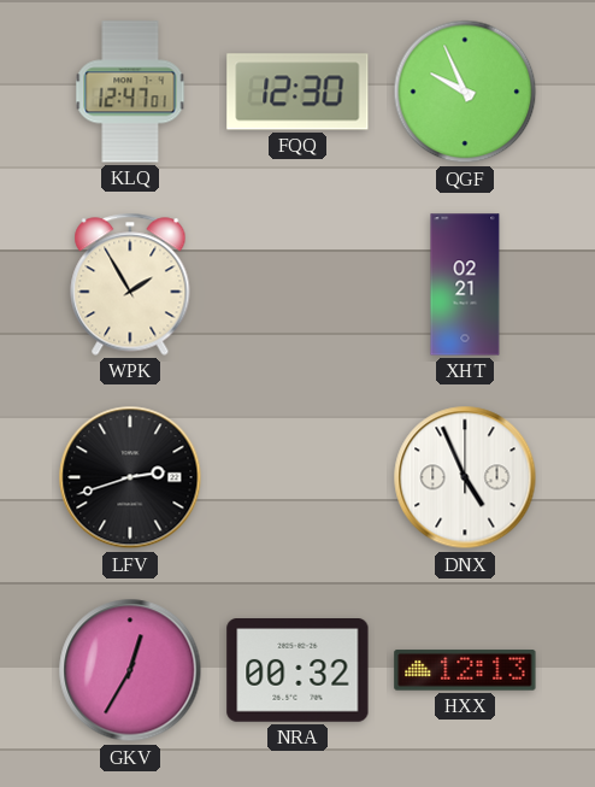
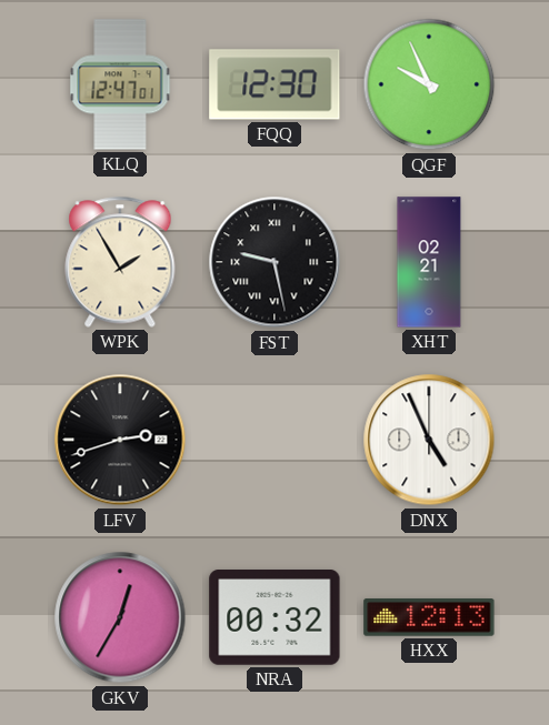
FST: none -> 9:28
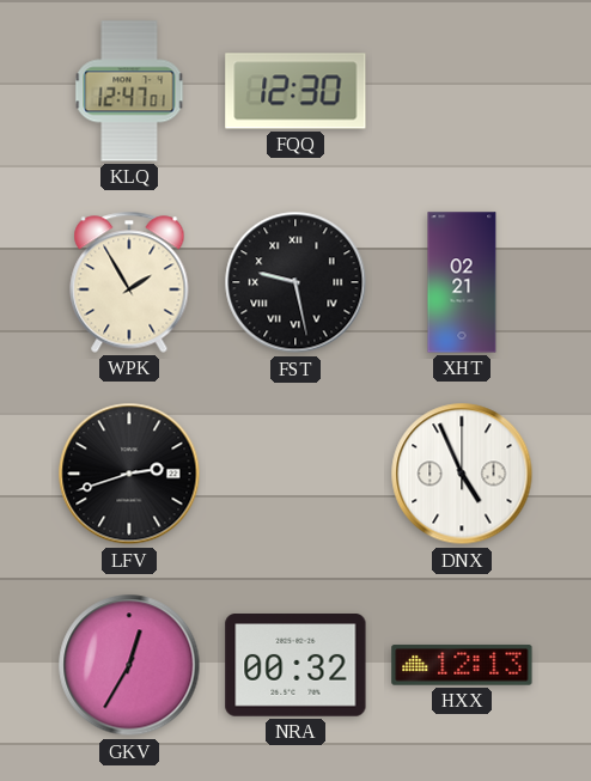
QGF: 9:56 -> none
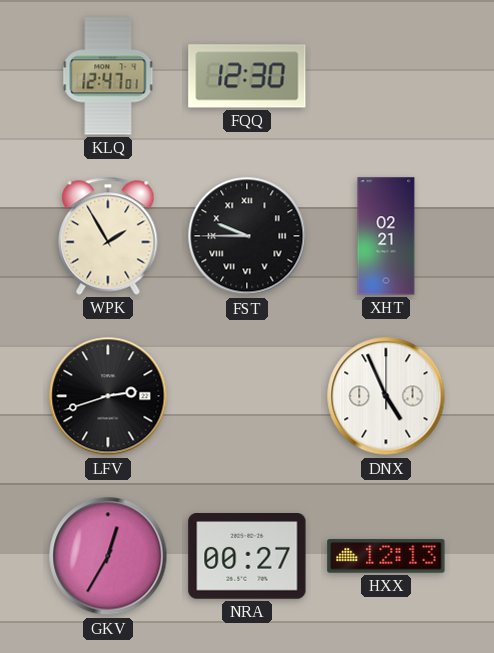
FST: 9:28 -> 9:45
NRA: 00:32 -> 00:27
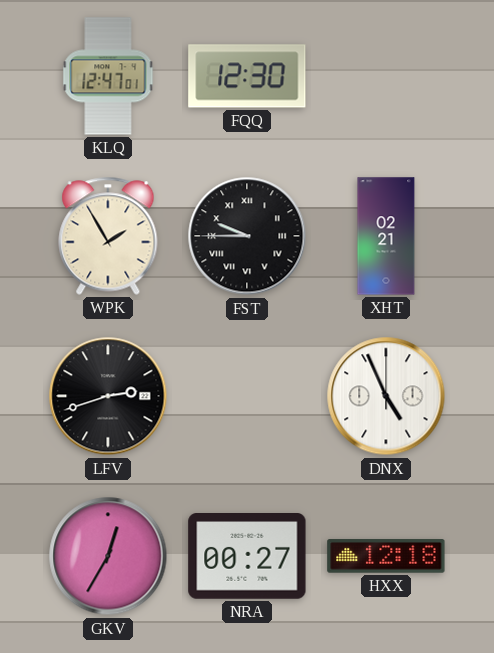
HXX: 12:13 -> 12:18
